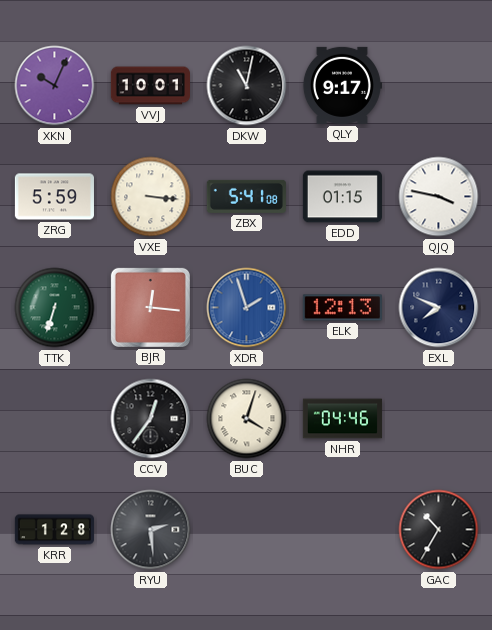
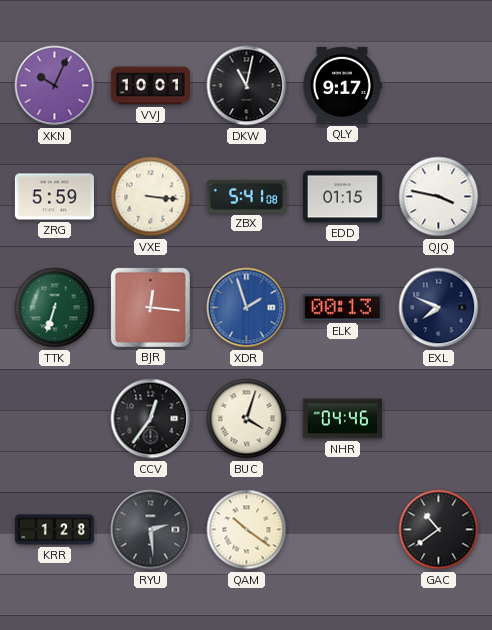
ELK: 12:13 -> 00:13
QAM: none -> 10:21
GAC: 10:35 -> 10:39
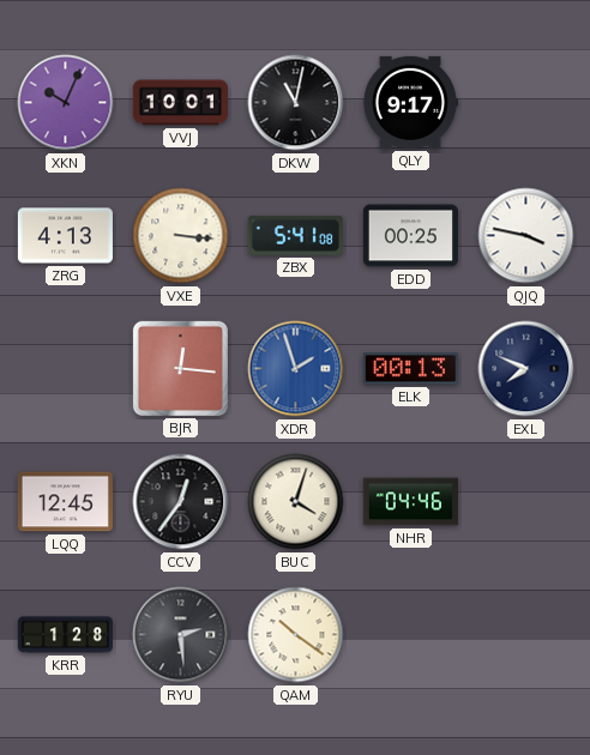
ZRG: 5:59 -> 4:13
EDD: 01:15 -> 00:25
TTK: 6:33 -> none
LQQ: none -> 12:45
GAC: 10:39 -> none
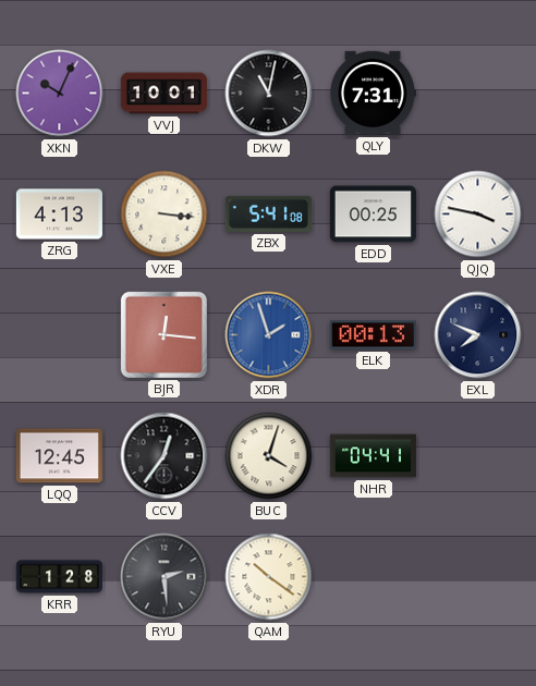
QLY: 9:17 -> 7:31
NHR: 04:46 -> 04:41
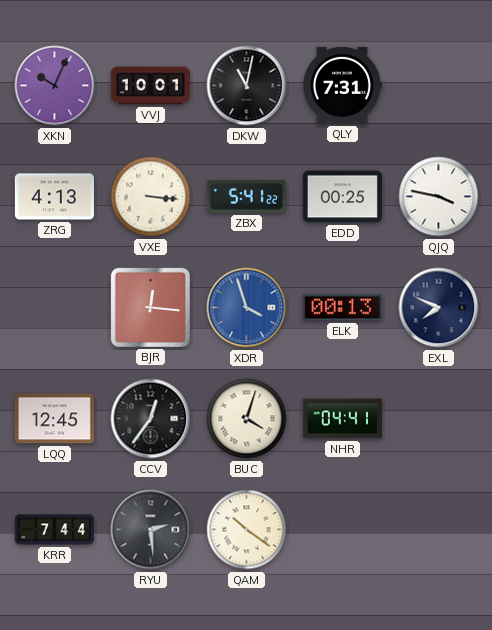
ZBX: 5:41:08 -> 5:41:22
XDR: 1:57 -> 3:57
KRR: 1:28 -> 7:44
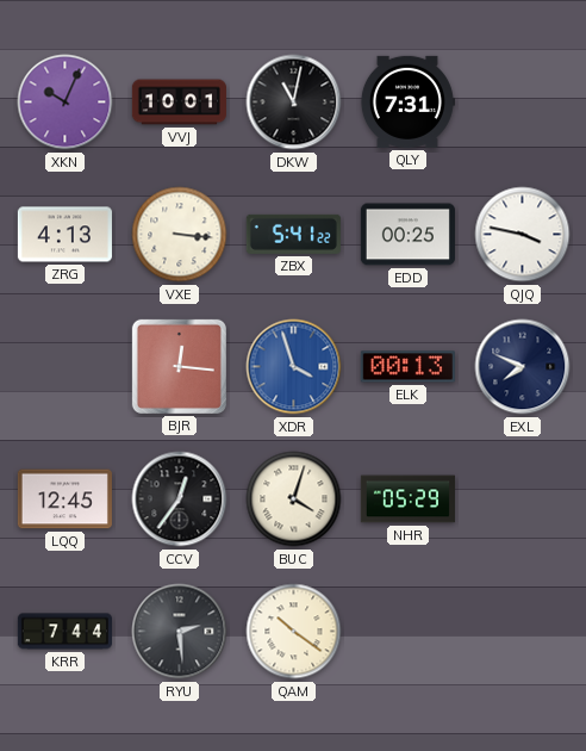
NHR: 04:41 -> 05:29
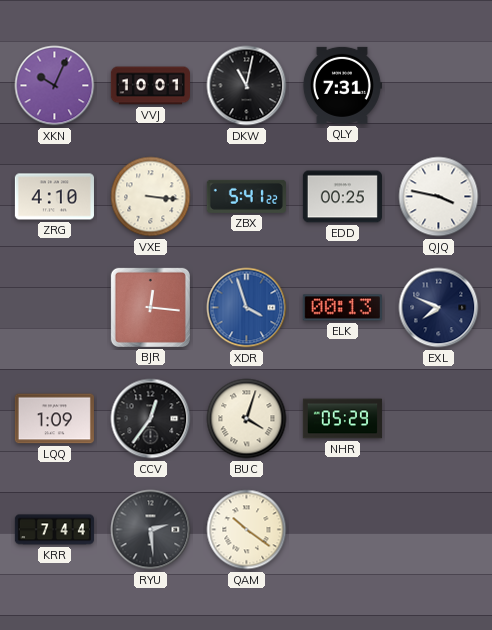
ZRG: 4:13 -> 4:10
LQQ: 12:45 -> 1:09
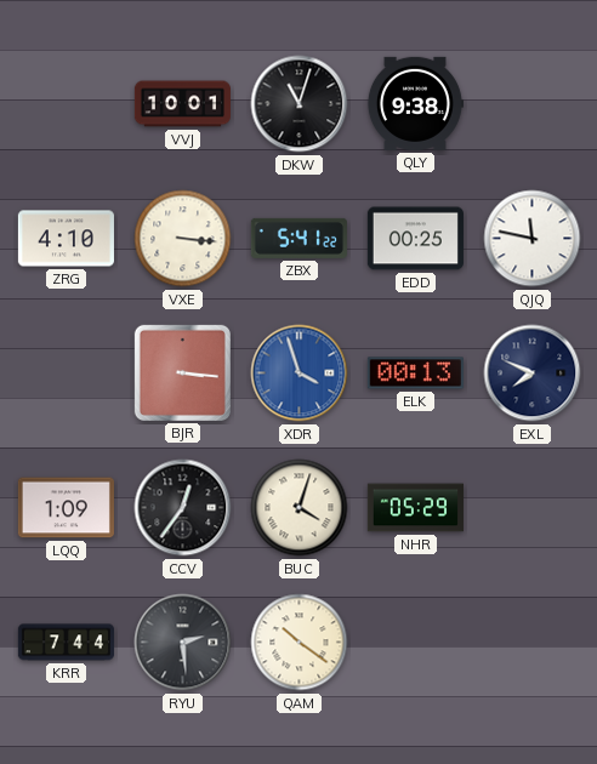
XKN: 10:04 -> none
DKW: 11:02 -> 11:03
QLY: 7:31 -> 9:38
QJQ: 3:47 -> 11:47
BJR: 12:16 -> 3:16
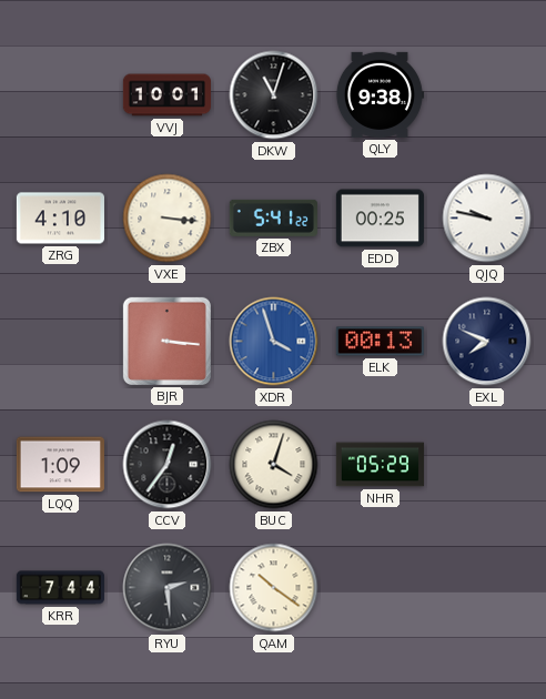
QJQ: 11:47 -> 9:47
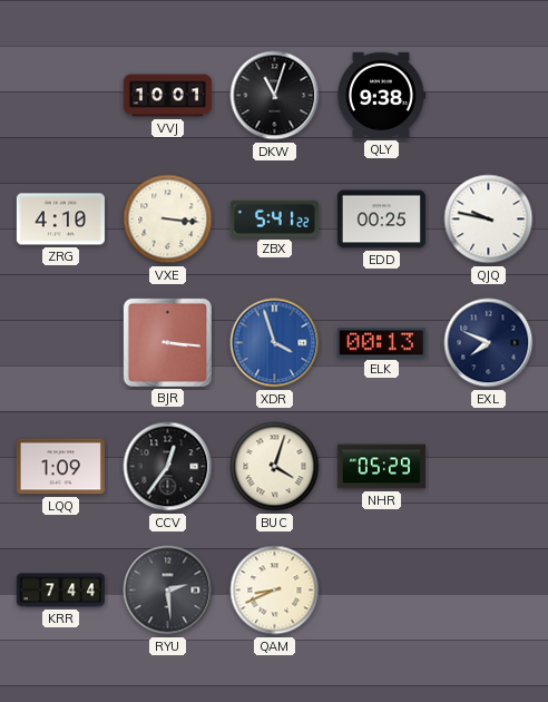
QAM: 10:21 -> 8:41
